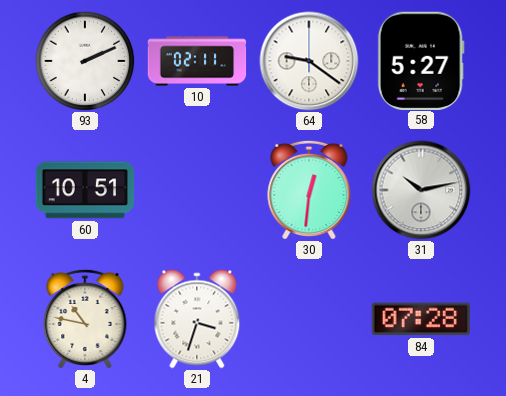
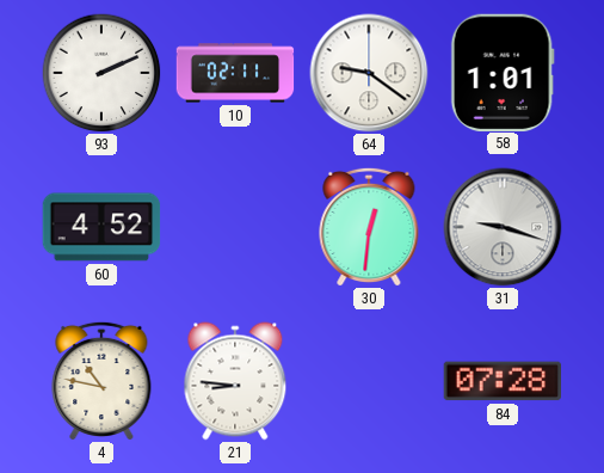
58: 5:27 -> 1:01
60: 10:51 -> 4:52
31: 10:13 -> 9:18
21: 3:33 -> 8:46
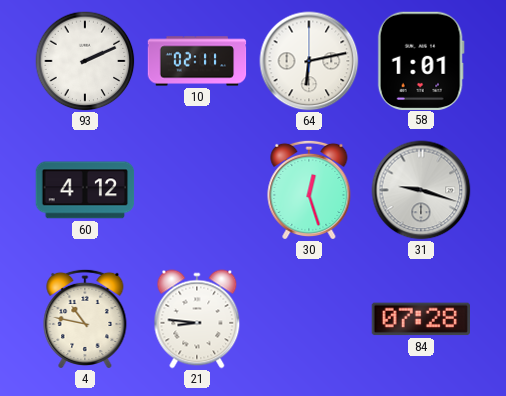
64: 9:21 -> 6:13
60: 4:52 -> 4:12
30: 12:31 -> 12:27
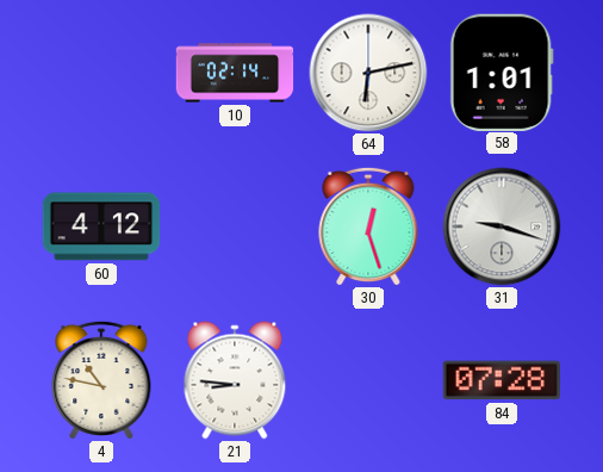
93: 2:11 -> none
10: 02:11 -> 02:14
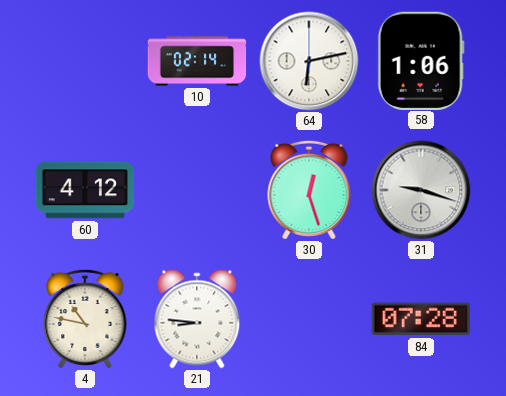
58: 1:01 -> 1:06
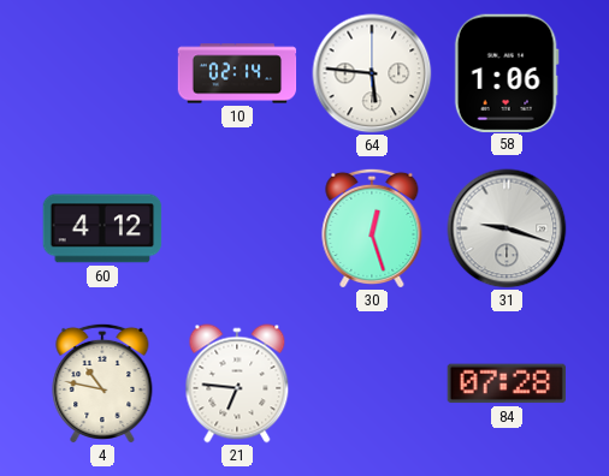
64: 6:13 -> 5:46
21: 8:46 -> 6:46
